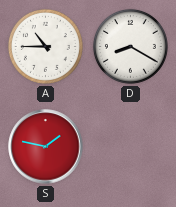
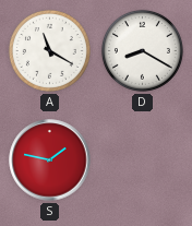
A: 10:45 -> 11:20
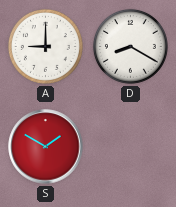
A: 11:20 -> 9:00
S: 1:47 -> 1:50
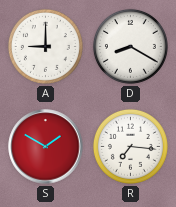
R: none -> 7:16
